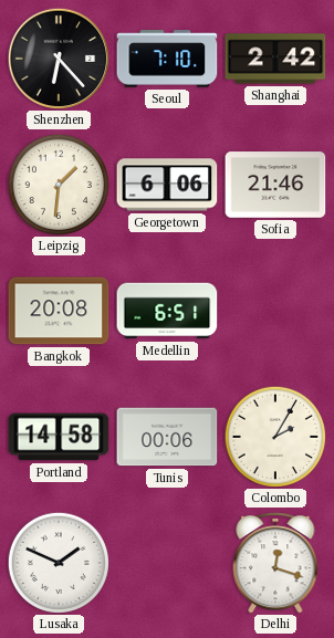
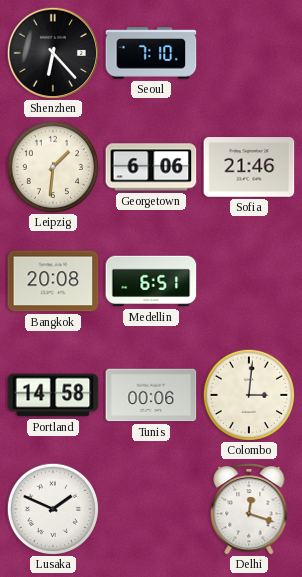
Shanghai: 2:42 -> none
Colombo: 2:05 -> 3:01
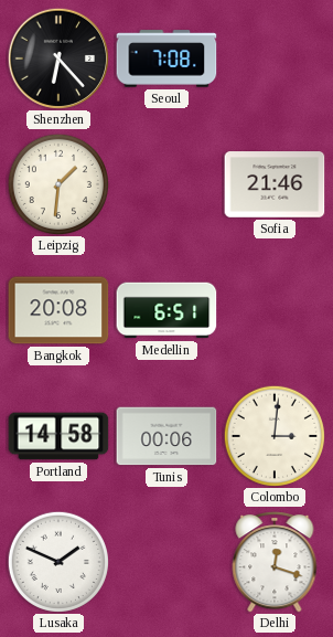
Seoul: 7:10 -> 7:08
Georgetown: 6:06 -> none
